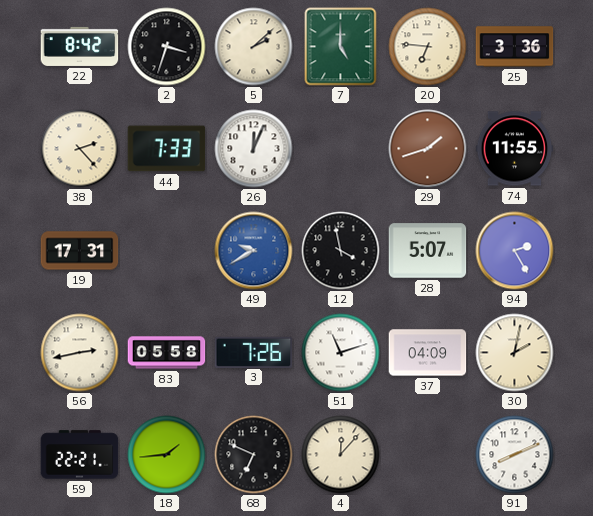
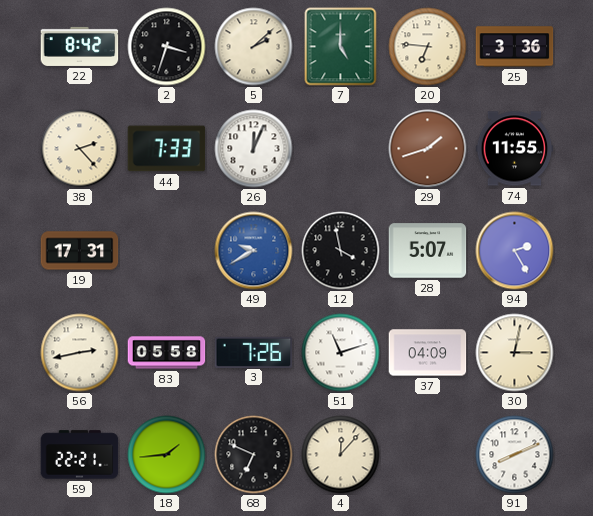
30: 2:02 -> 3:02
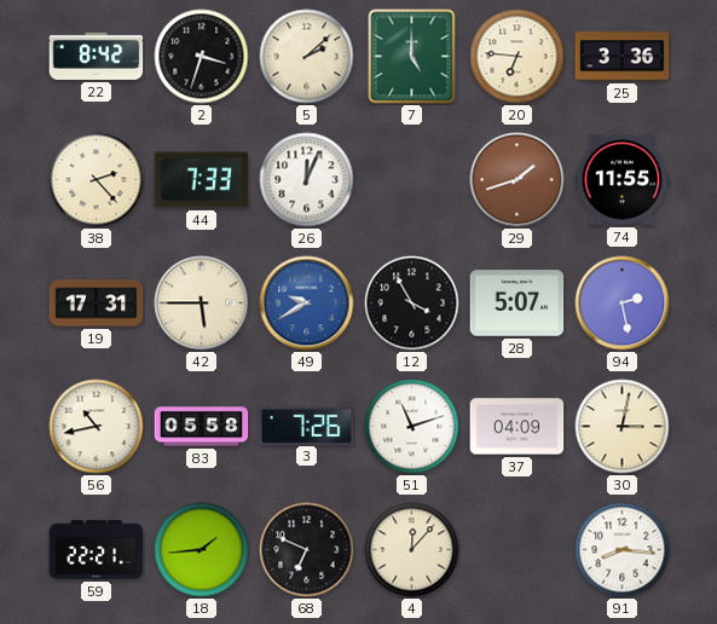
42: none -> 5:45
12: 3:58 -> 3:55
94: 2:25 -> 2:28
56: 2:43 -> 10:43
91: 8:11 -> 8:16
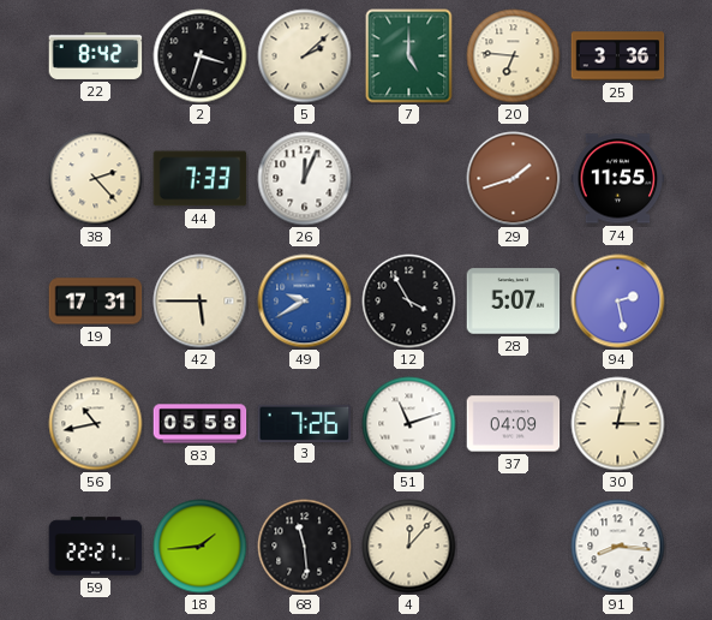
68: 6:49 -> 11:29
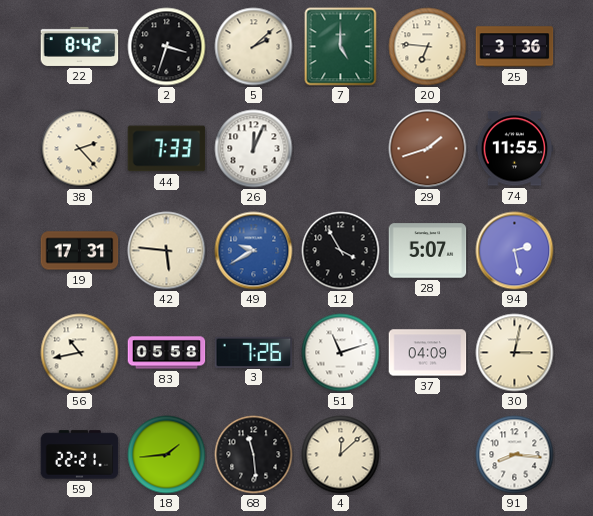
42: 5:45 -> 5:46
4: 12:07 -> 12:08
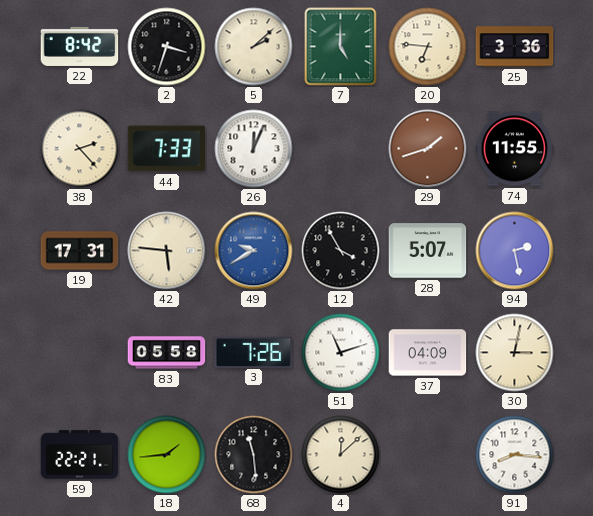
56: 10:43 -> none
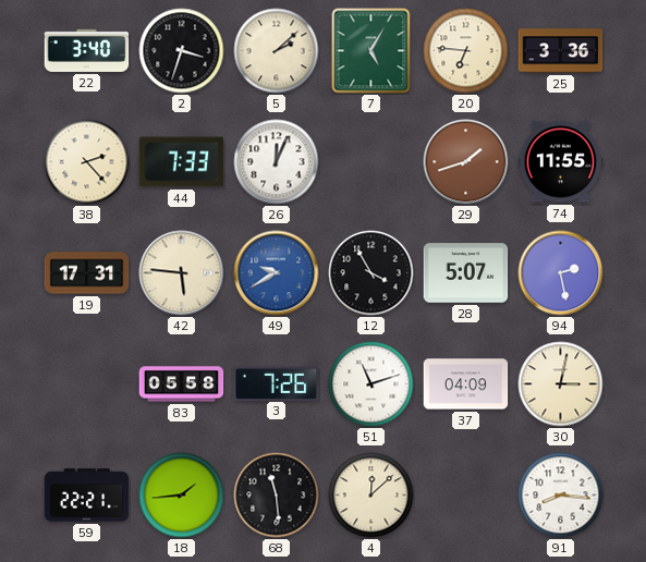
22: 8:42 -> 3:40
7: 5:00 -> 5:05
